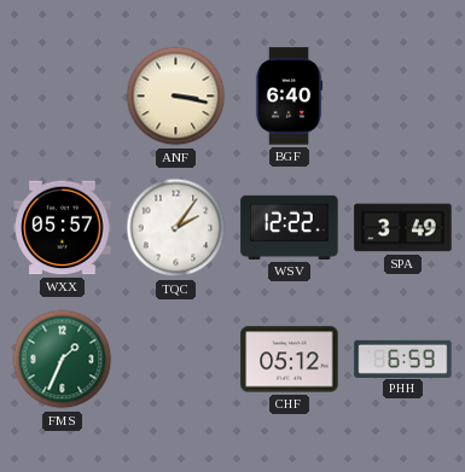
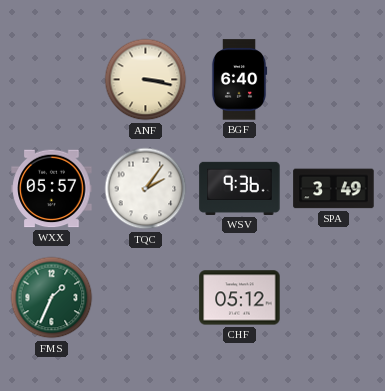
WSV: 12:22 -> 9:36
PHH: 6:59 -> none
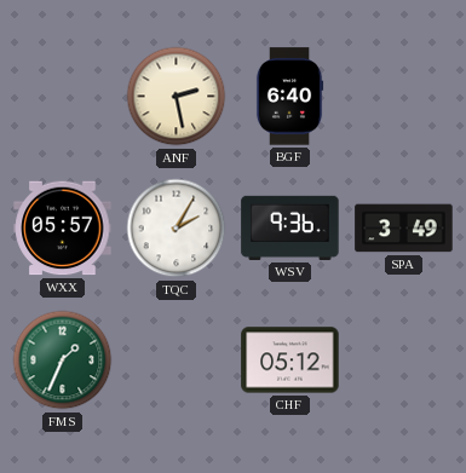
ANF: 3:17 -> 2:28
TQC: 2:06 -> 2:05
